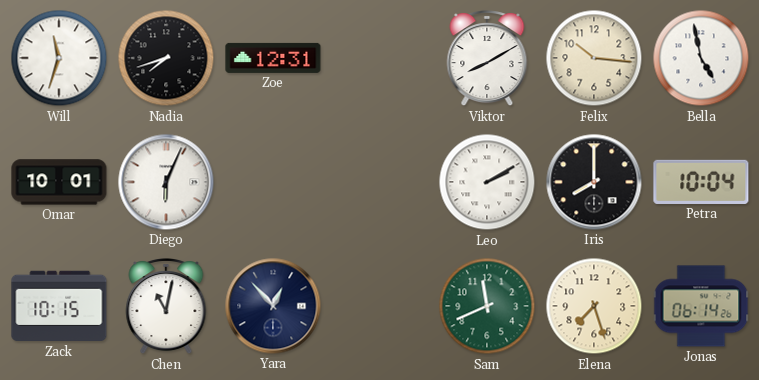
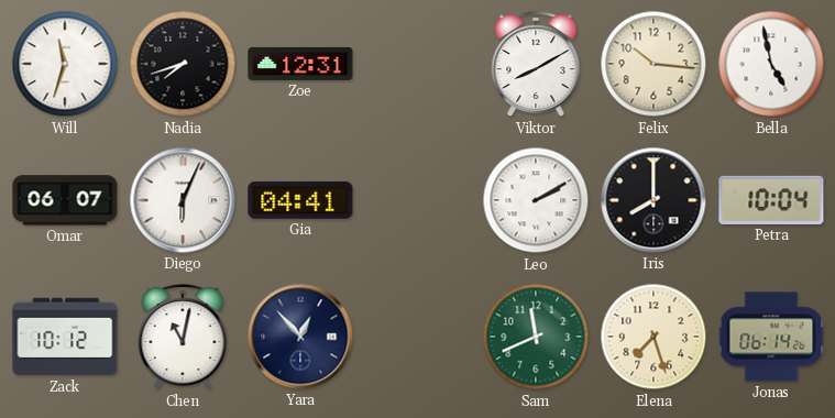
Omar: 10:01 -> 06:07
Gia: none -> 04:41
Zack: 10:15 -> 10:12
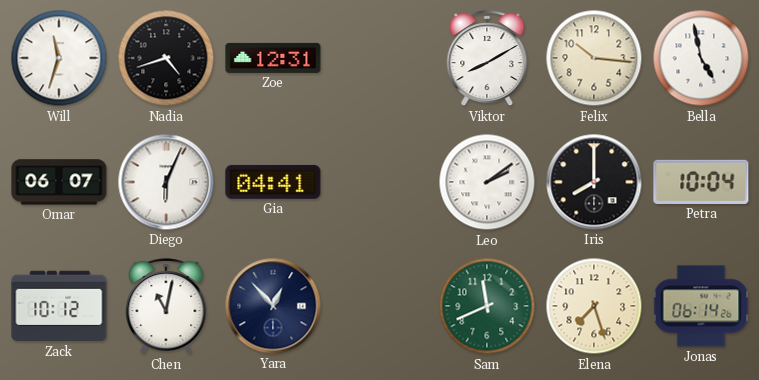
Nadia: 7:42 -> 4:42
Leo: 2:10 -> 2:09
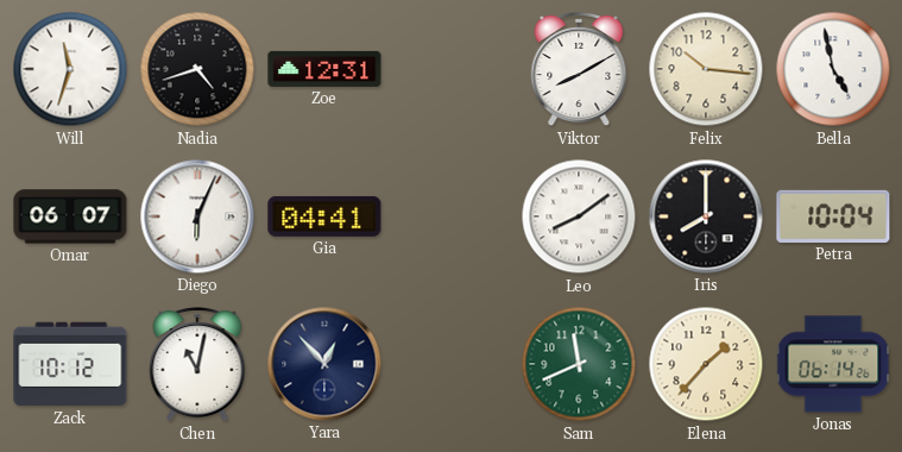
Leo: 2:09 -> 8:09
Elena: 7:27 -> 1:37
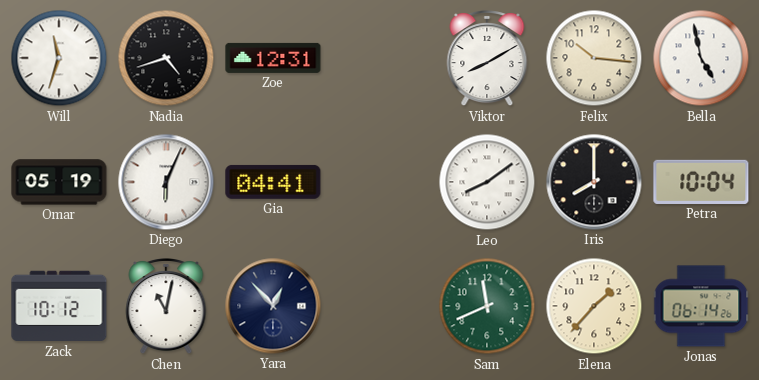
Omar: 06:07 -> 05:19
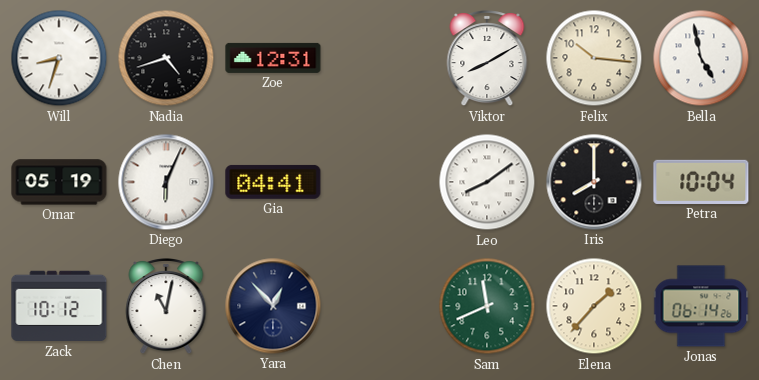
Will: 11:33 -> 8:33
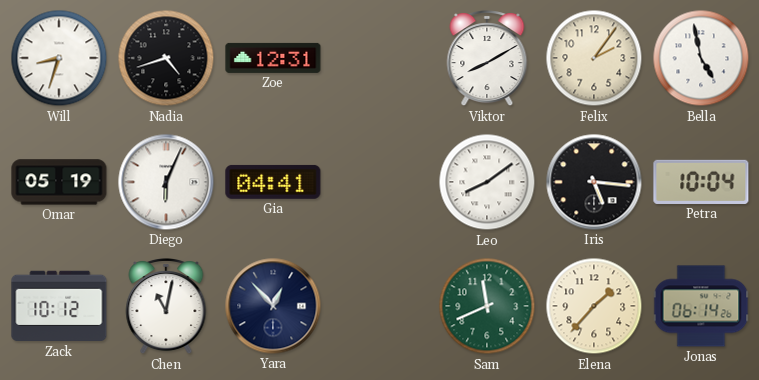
Felix: 10:16 -> 2:06
Iris: 8:00 -> 5:16
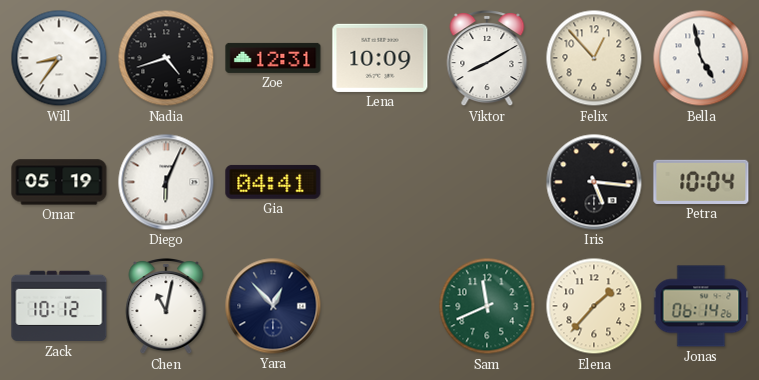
Will: 8:33 -> 8:36
Lena: none -> 10:09
Felix: 2:06 -> 12:53
Leo: 8:09 -> none
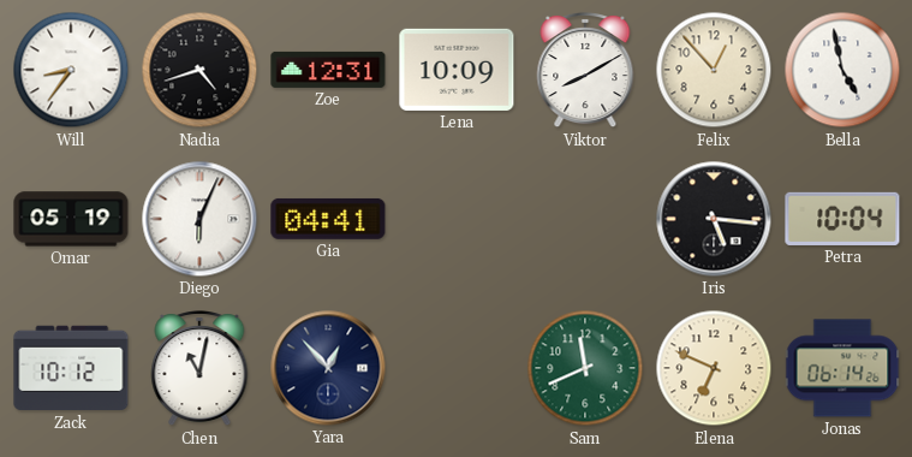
Elena: 1:37 -> 6:49
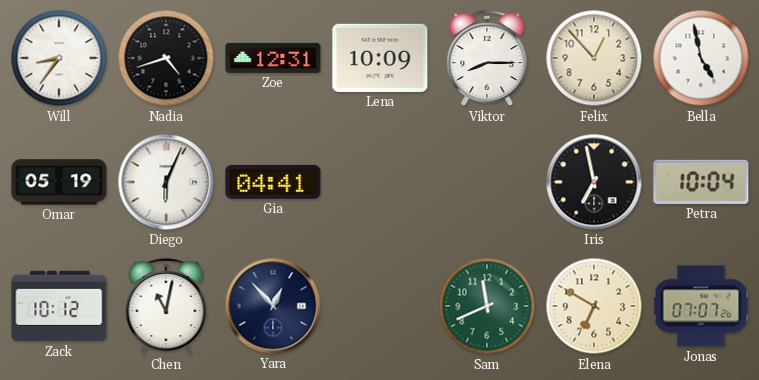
Viktor: 8:10 -> 8:15
Iris: 5:16 -> 6:58
Elena: 6:49 -> 6:50
Jonas: 06:14 -> 07:07
